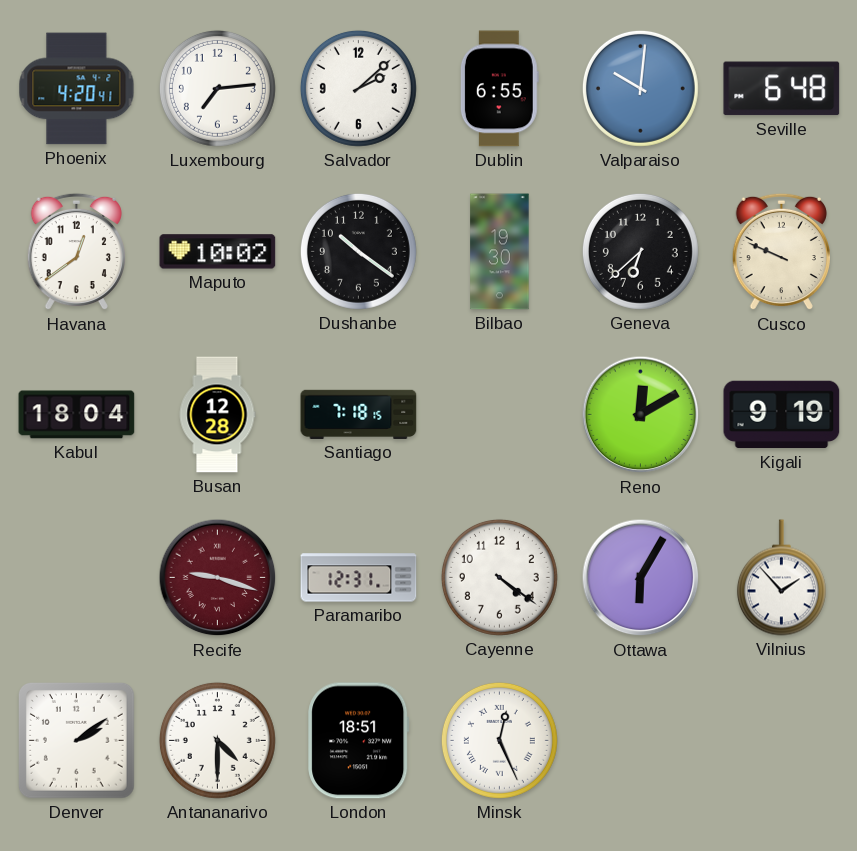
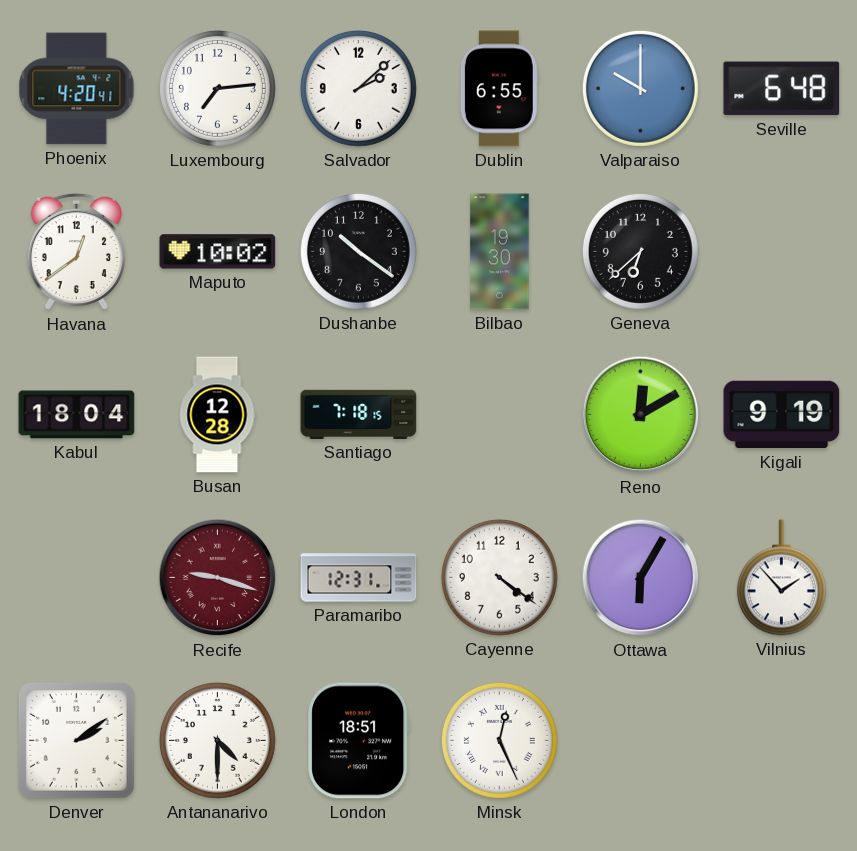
Valparaiso: 10:01 -> 10:00
Cusco: 9:49 -> none
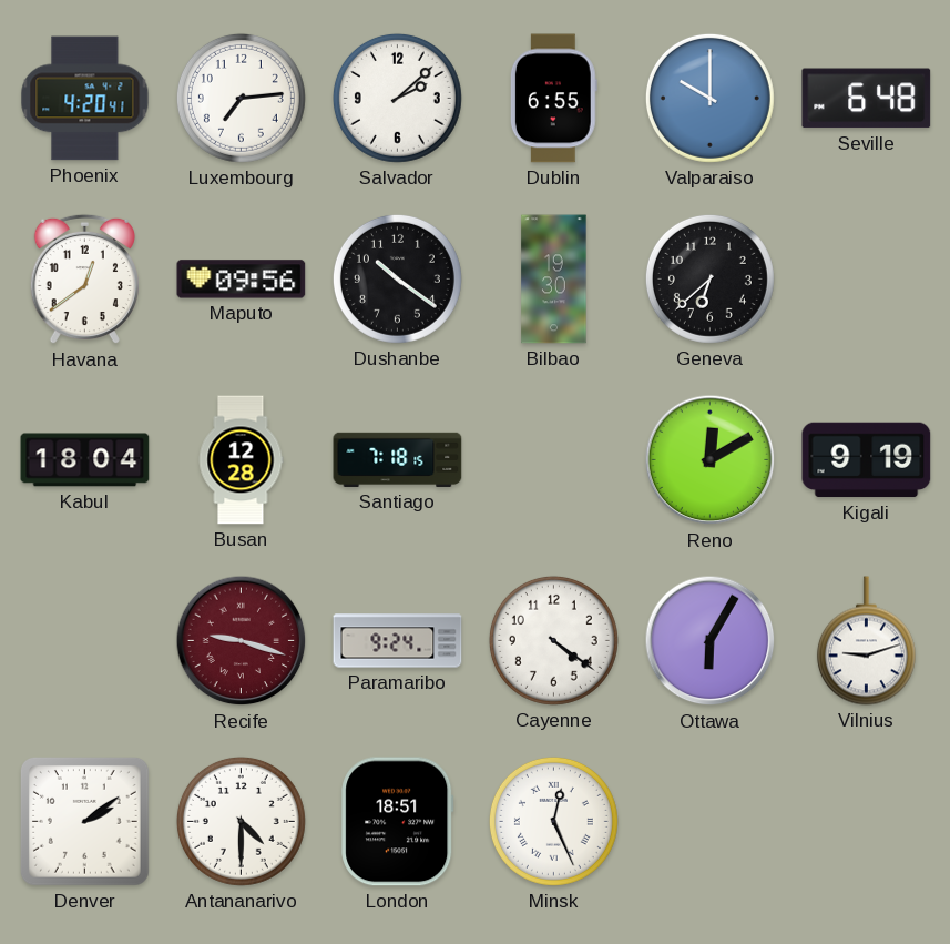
Maputo: 10:02 -> 09:56
Paramaribo: 12:31 -> 9:24
Vilnius: 1:53 -> 9:12
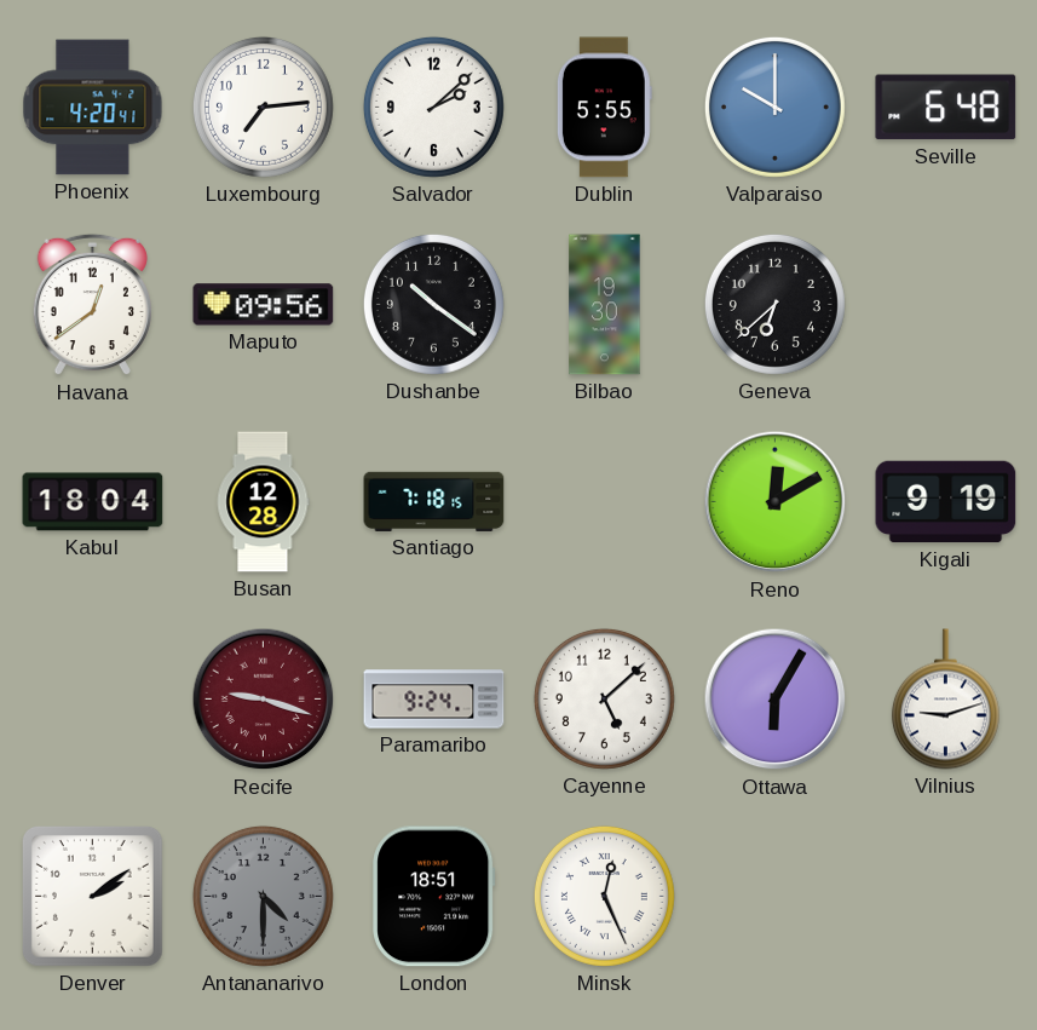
Dublin: 6:55 -> 5:55
Cayenne: 4:21 -> 5:08
Antananarivo dial: white -> grey
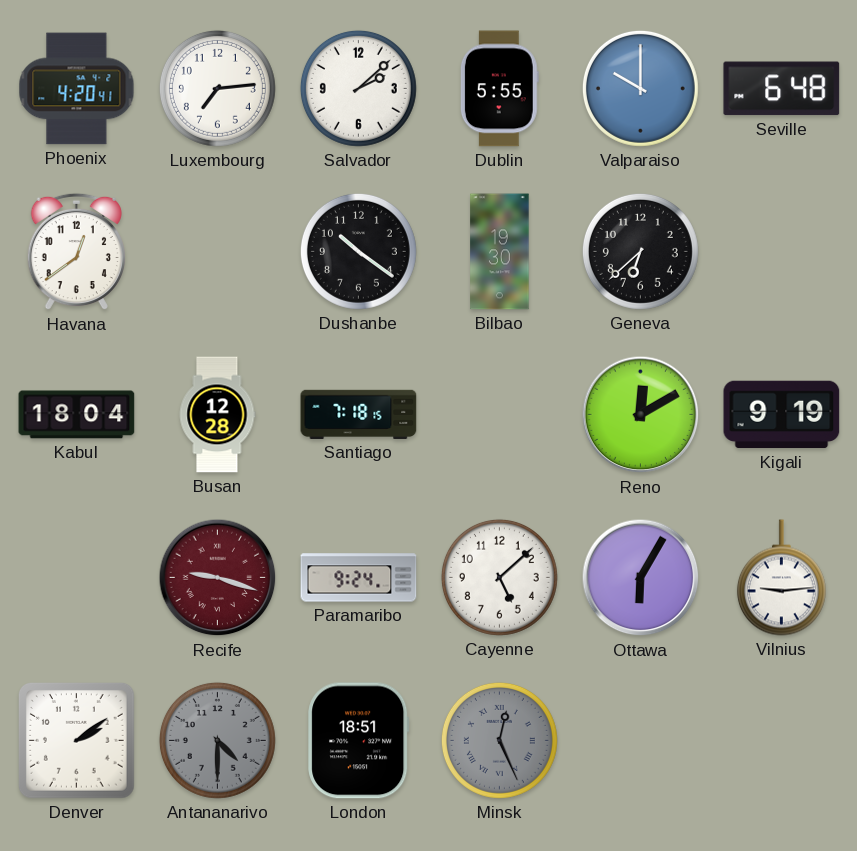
Maputo: 09:56 -> none
Vilnius: 9:12 -> 9:14
Minsk dial: white -> grey
